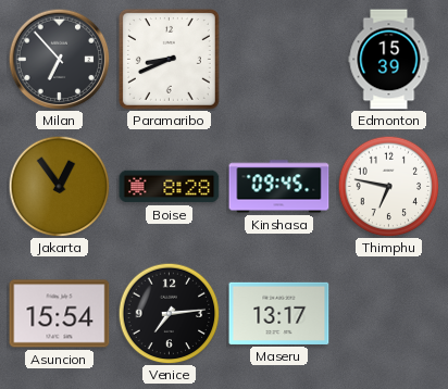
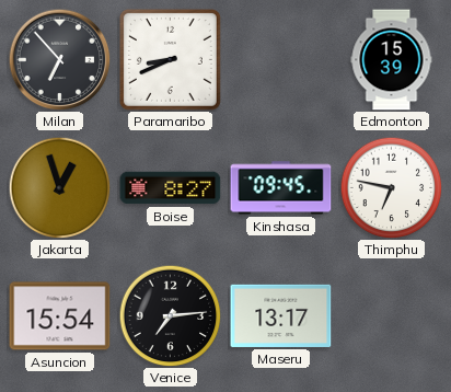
Jakarta: 12:54 -> 12:57
Boise: 8:28 -> 8:27
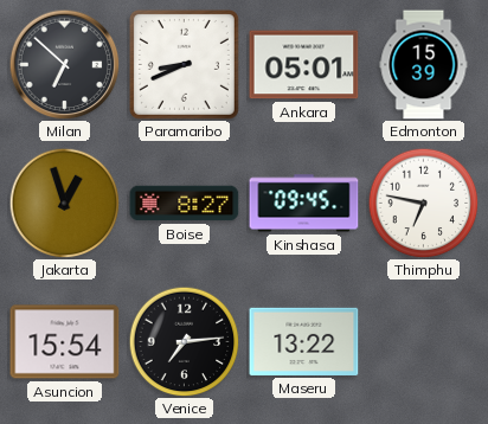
Milan: 6:53 -> 6:52
Ankara: none -> 05:01
Maseru: 13:17 -> 13:22
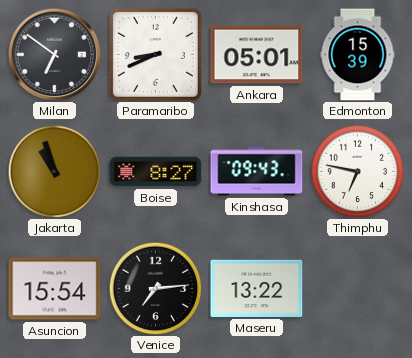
Milan: 6:52 -> 6:51
Jakarta: 12:57 -> 10:57
Kinshasa: 09:45 -> 09:43
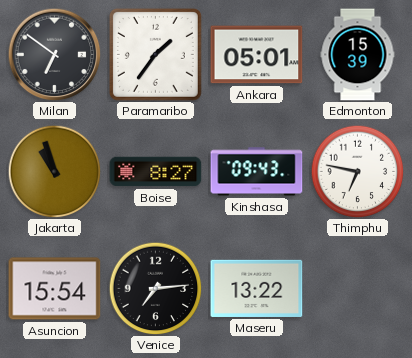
Paramaribo: 8:41 -> 1:36
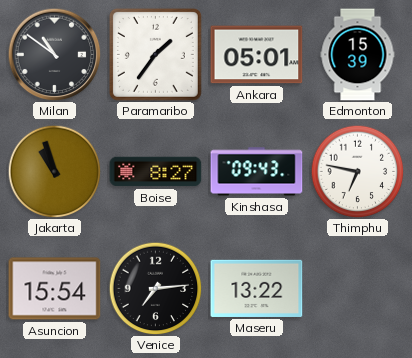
Milan: 6:51 -> 10:51
